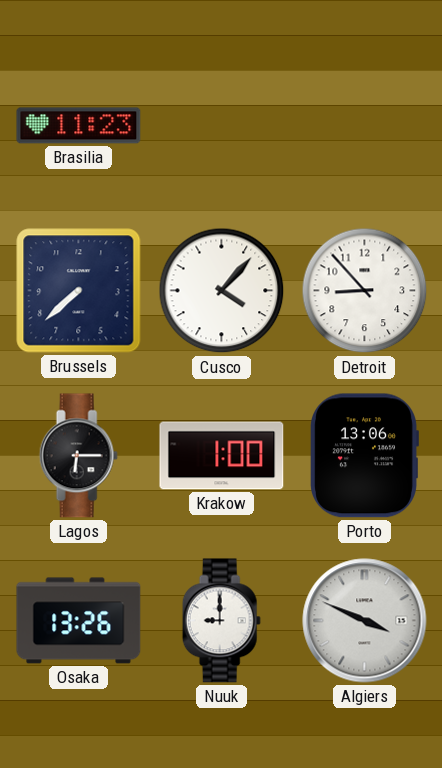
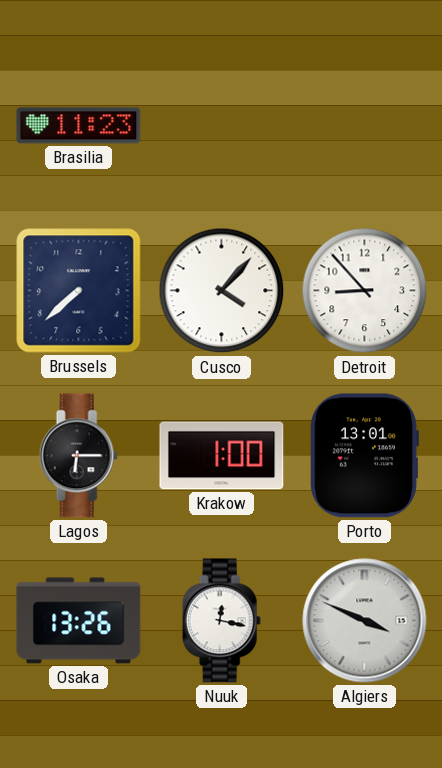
Porto: 13:06 -> 13:01
Nuuk: 9:00 -> 12:17
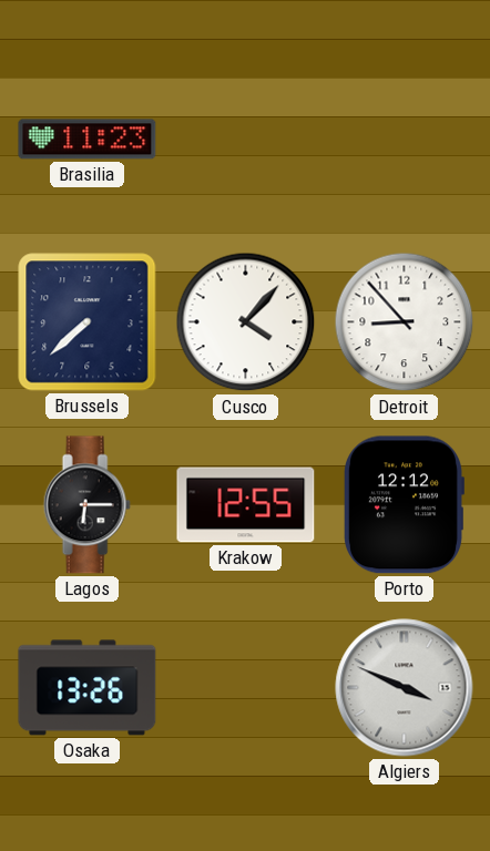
Krakow: 1:00 -> 12:55
Porto: 13:01 -> 12:12
Nuuk: 12:17 -> none
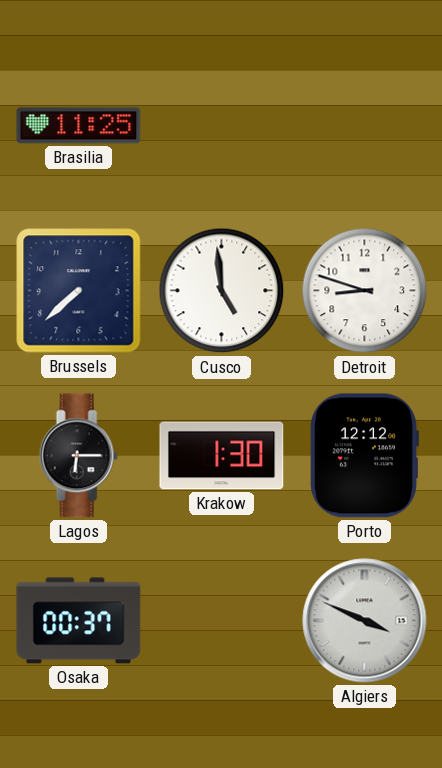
Brasilia: 11:23 -> 11:25
Cusco: 4:07 -> 4:59
Detroit: 8:53 -> 8:48
Krakow: 12:55 -> 1:30
Osaka: 13:26 -> 00:37
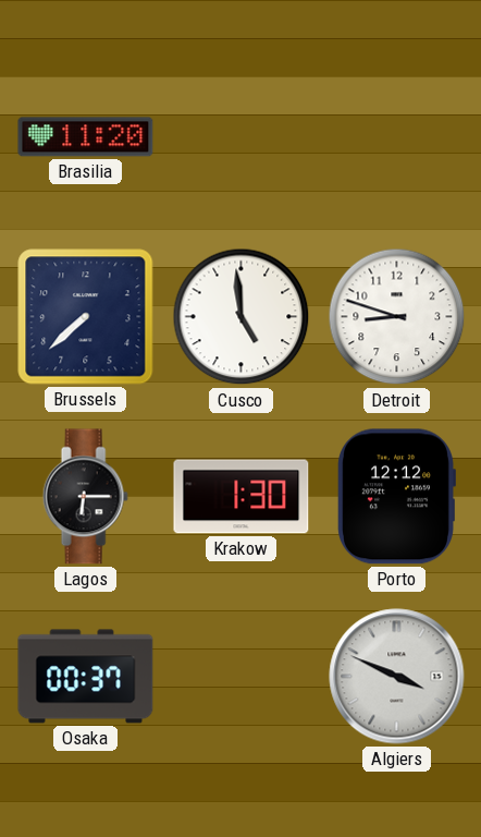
Brasilia: 11:25 -> 11:20
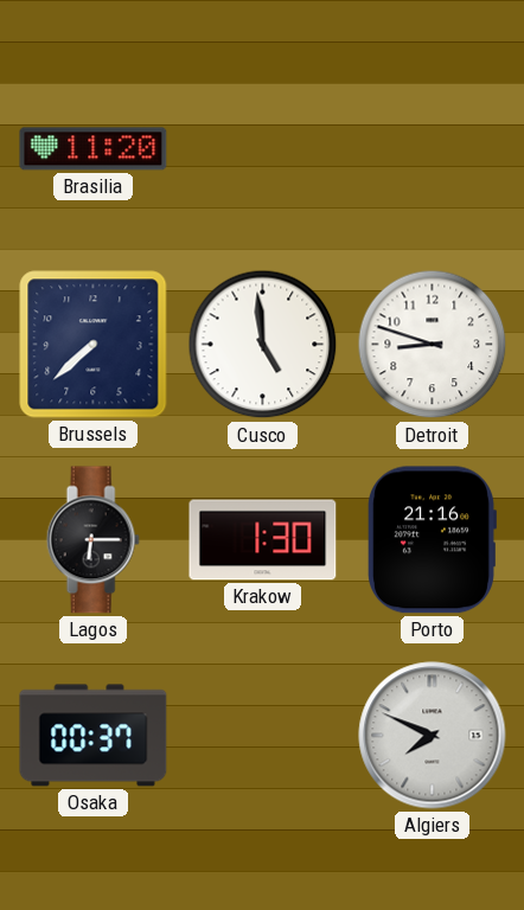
Porto: 12:12 -> 21:16
Algiers: 3:49 -> 7:49
